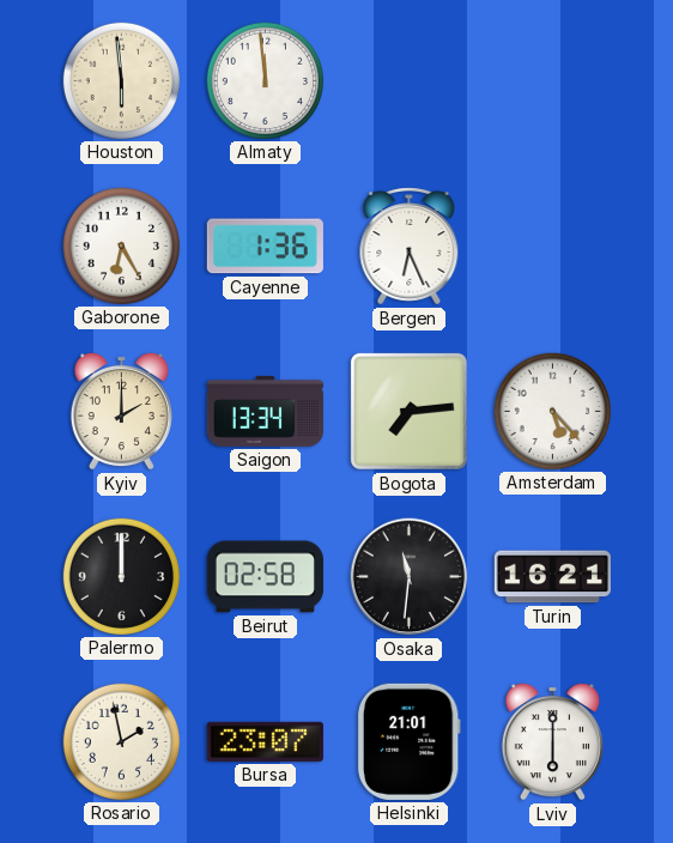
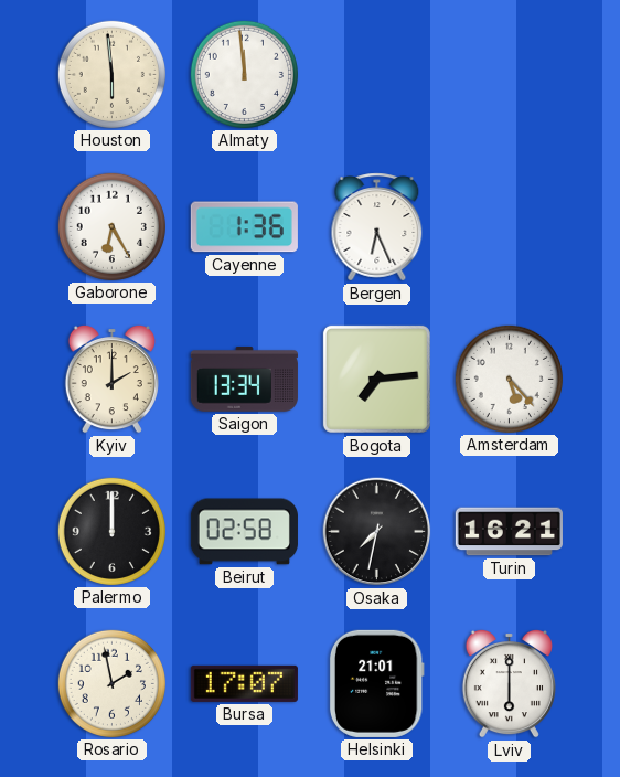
Osaka: 11:31 -> 7:32
Bursa: 23:07 -> 17:07
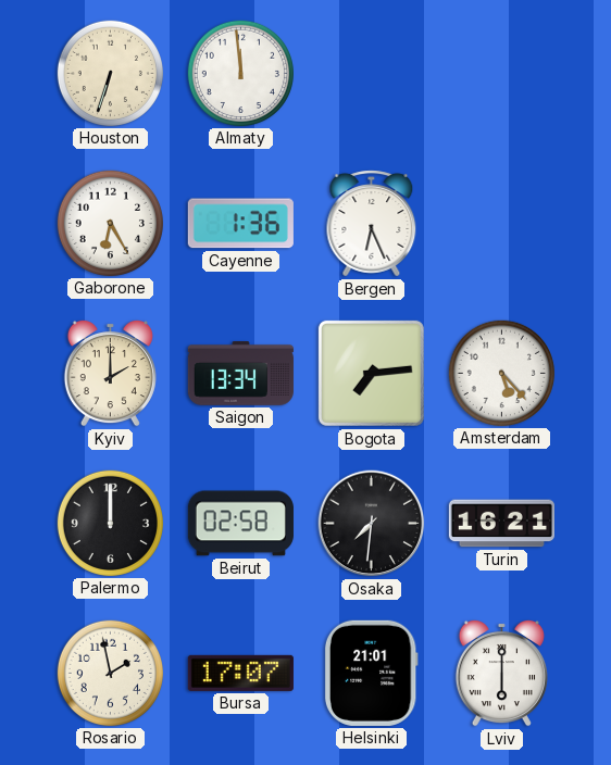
Houston: 5:59 -> 6:33
Osaka: 7:32 -> 7:31
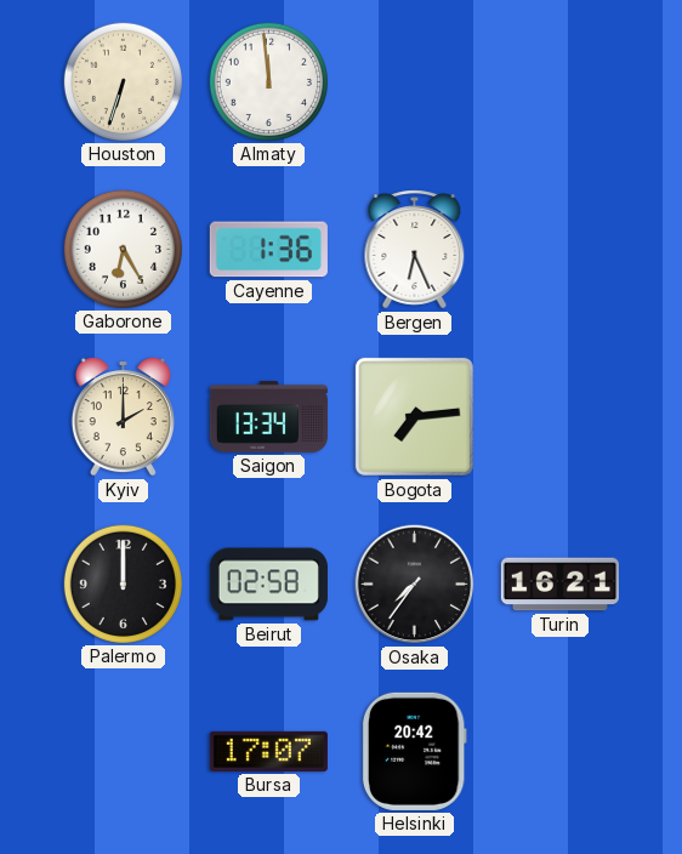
Amsterdam: 5:23 -> none
Osaka: 7:31 -> 7:36
Rosario: 1:58 -> none
Helsinki: 21:01 -> 20:42
Lviv: 6:00 -> none
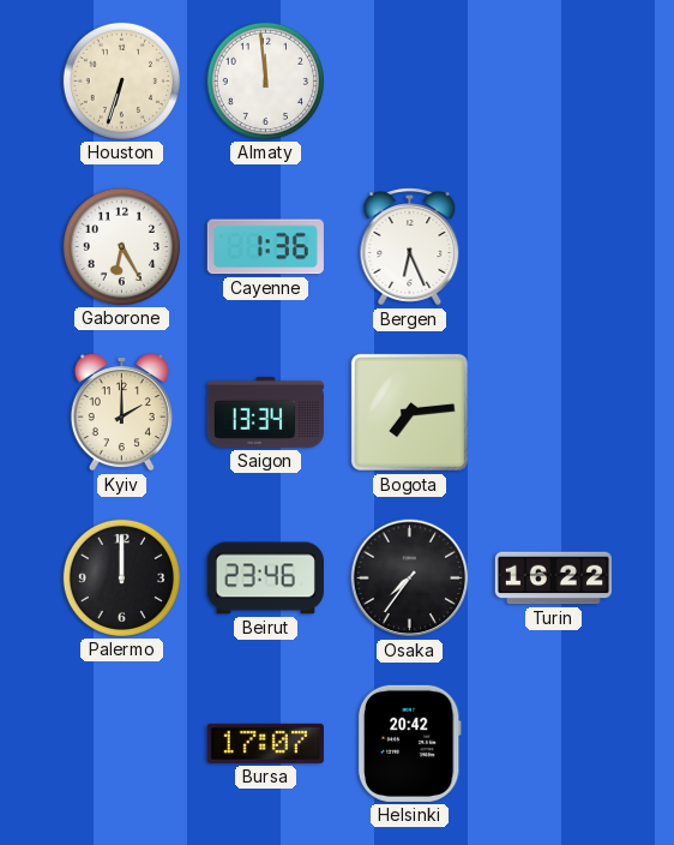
Beirut: 02:58 -> 23:46
Turin: 16:21 -> 16:22
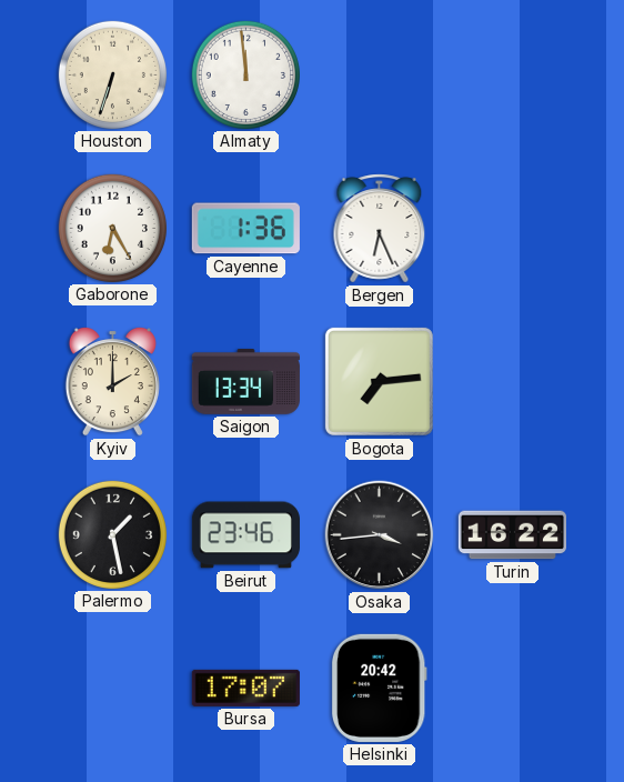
Palermo: 12:00 -> 1:28
Osaka: 7:36 -> 3:44
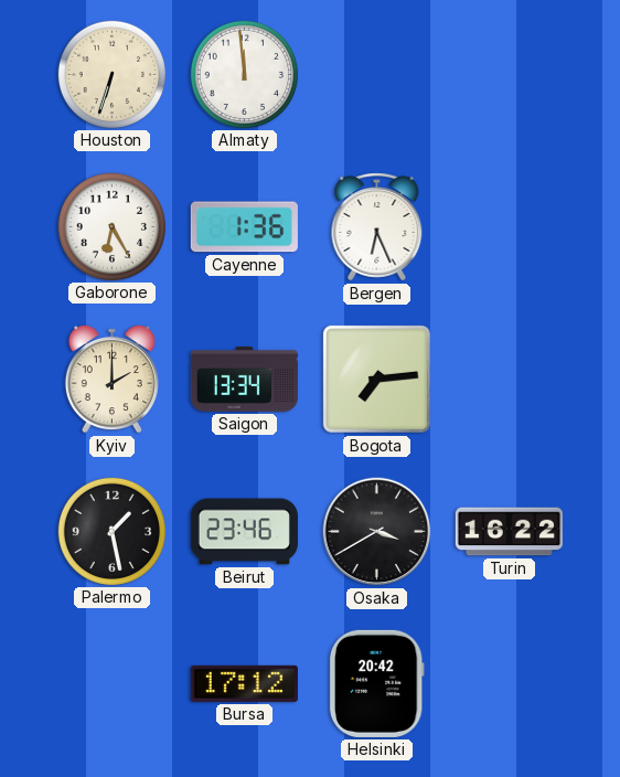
Osaka: 3:44 -> 3:40
Bursa: 17:07 -> 17:12
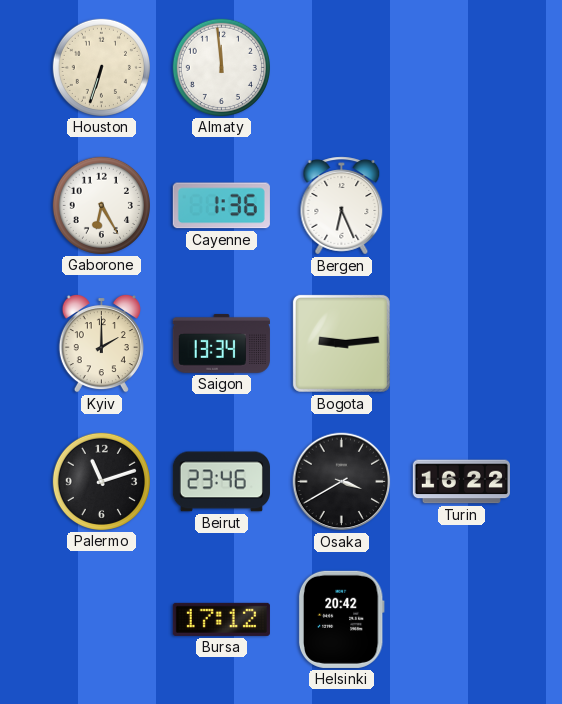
Bogota: 7:14 -> 9:14
Palermo: 1:28 -> 11:12
